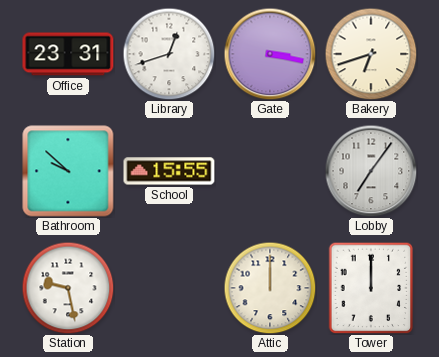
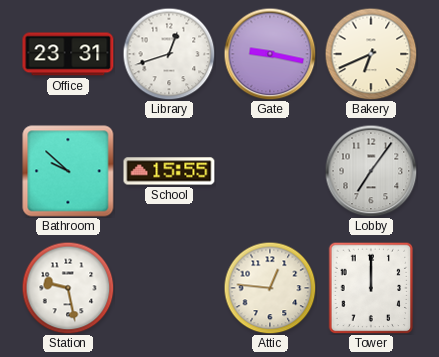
Gate: 3:17 -> 9:17
Bakery: 6:42 -> 6:41
Attic: 12:00 -> 12:46
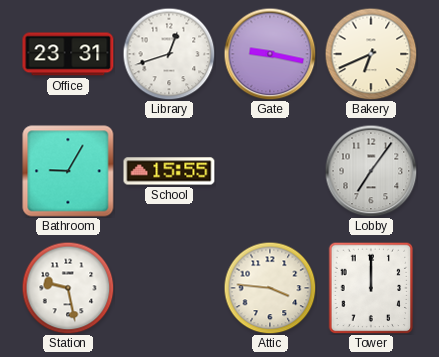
Bathroom: 9:52 -> 9:05
Attic: 12:46 -> 3:46
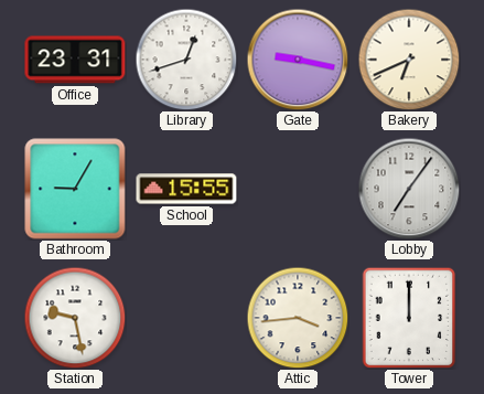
Attic: 3:46 -> 3:44
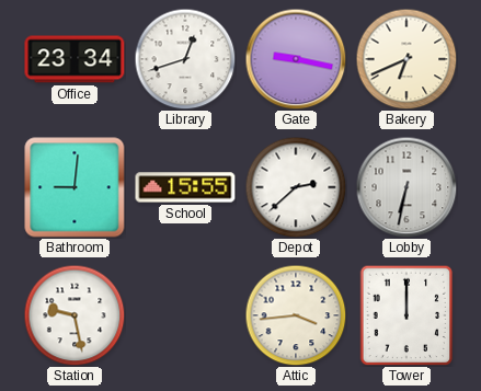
Office: 23:31 -> 23:34
Bathroom: 9:05 -> 9:01
Depot: none -> 2:38
Lobby: 7:06 -> 6:32
